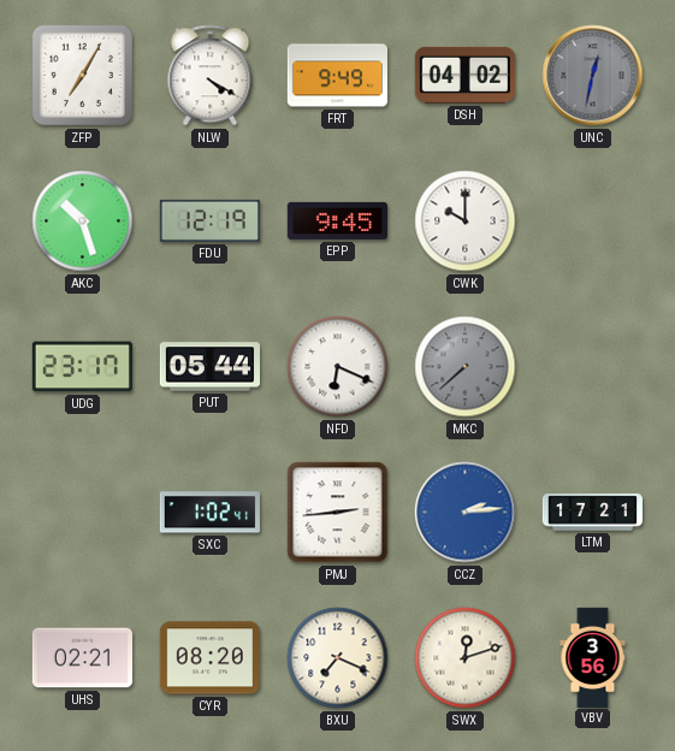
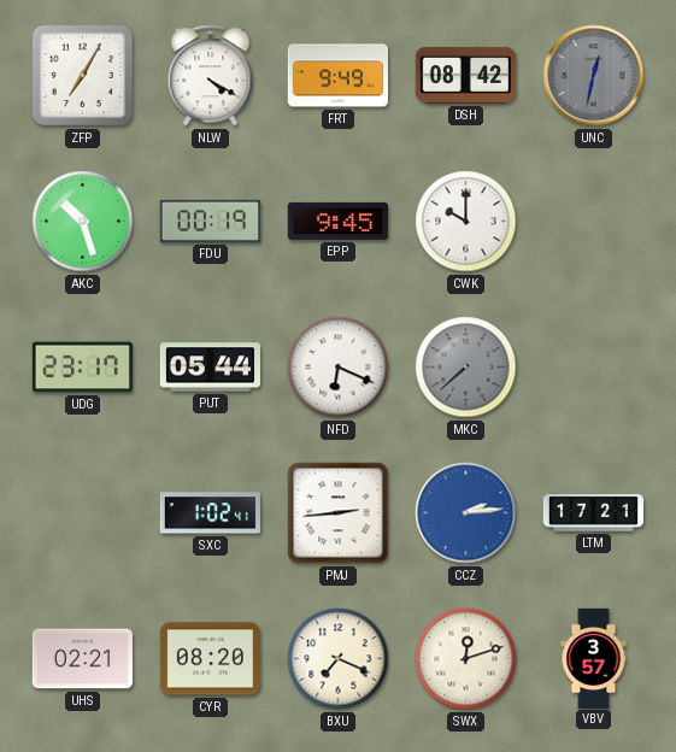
DSH: 04:02 -> 08:42
FDU: 12:19 -> 00:19
VBV: 3:56 -> 3:57
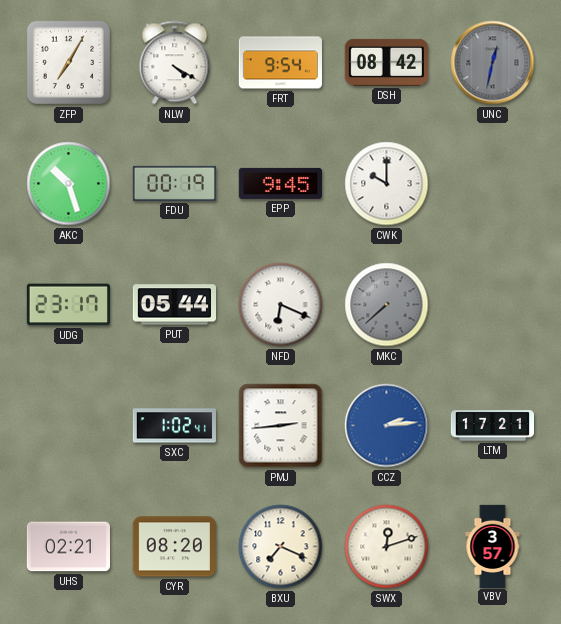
FRT: 9:49 -> 9:54
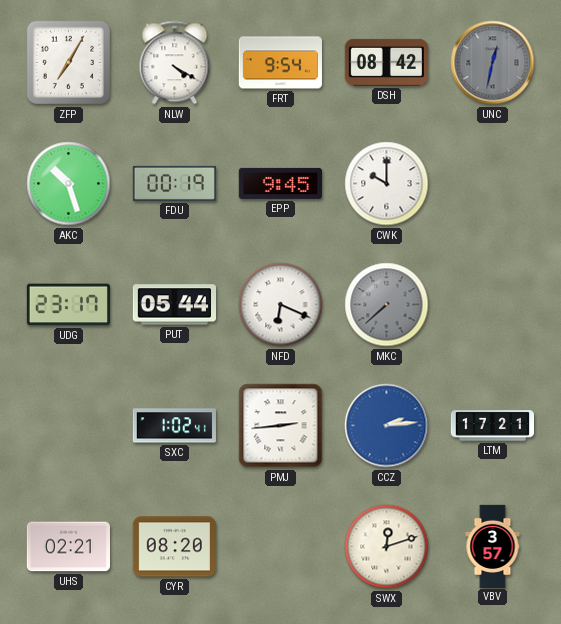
BXU: 7:19 -> none
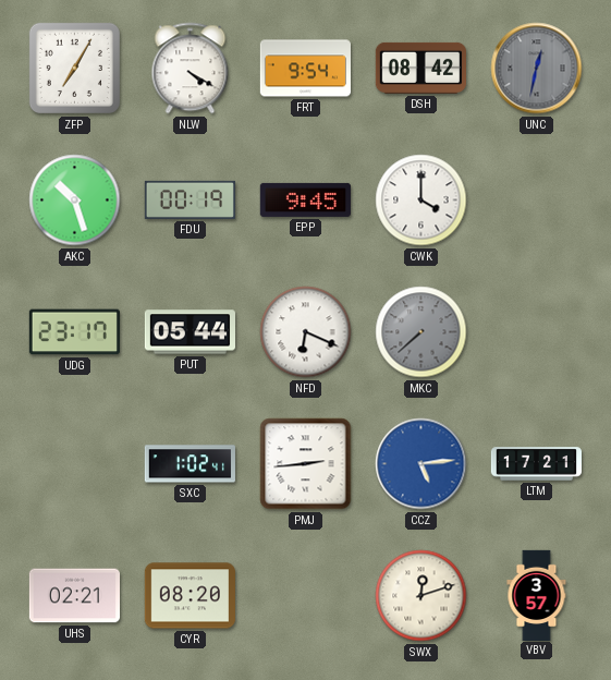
CWK: 10:00 -> 4:00
CCZ: 2:14 -> 5:14
